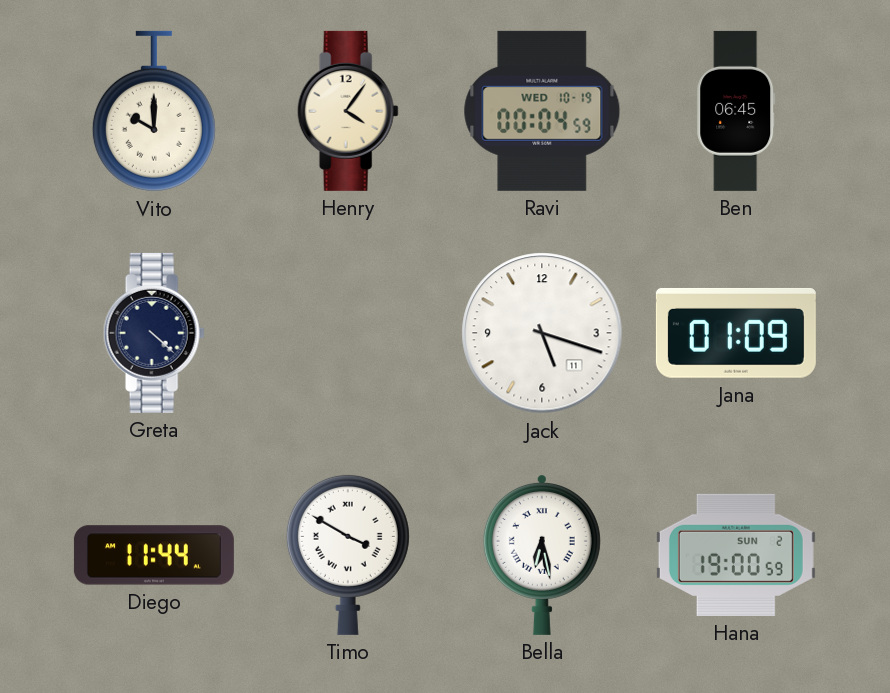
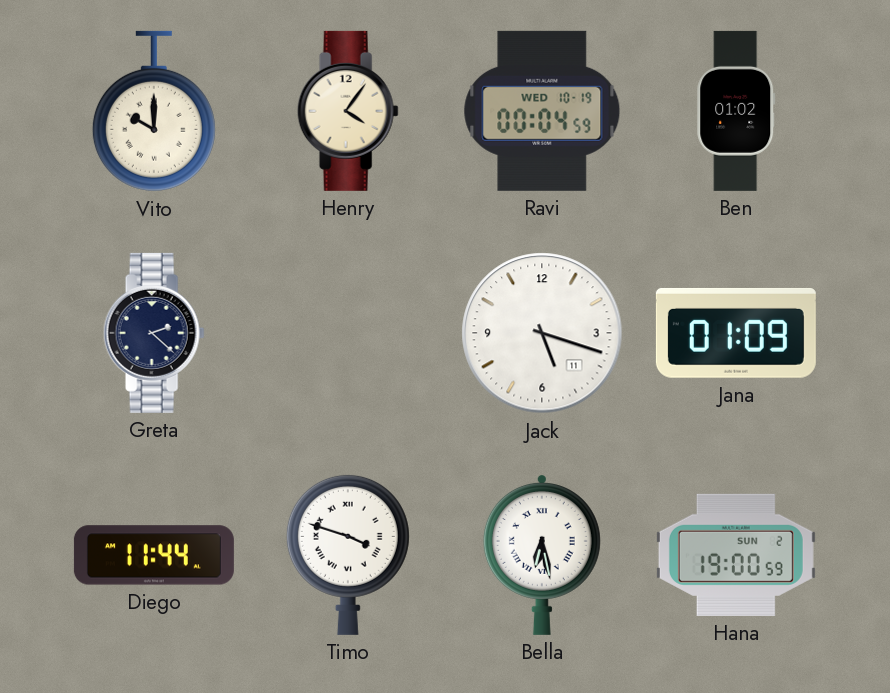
Ben: 06:45 -> 01:02
Greta: 4:22 -> 2:22
Timo: 3:50 -> 3:48
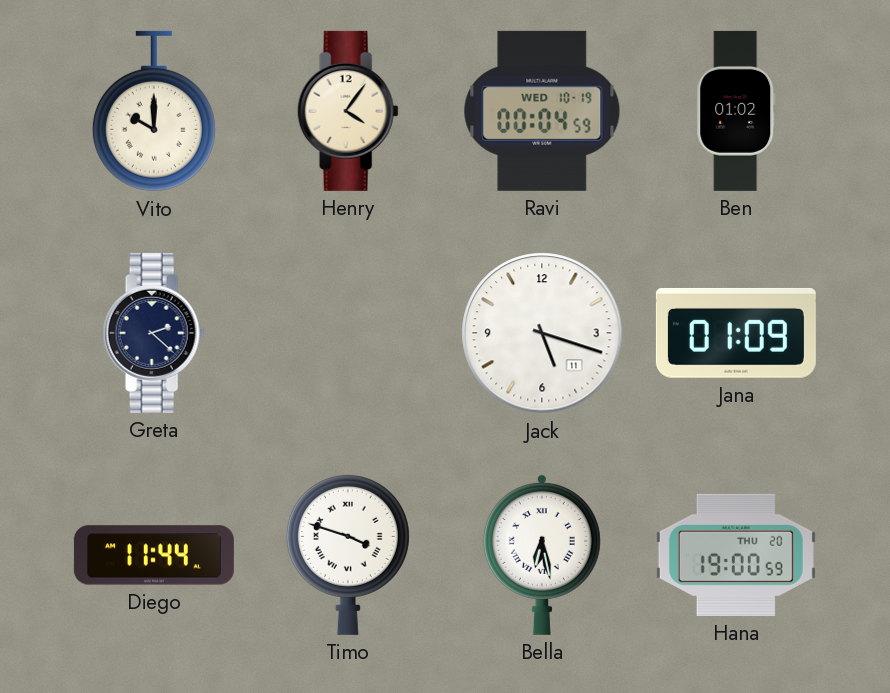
Hana date: SUN 2 -> THU 20
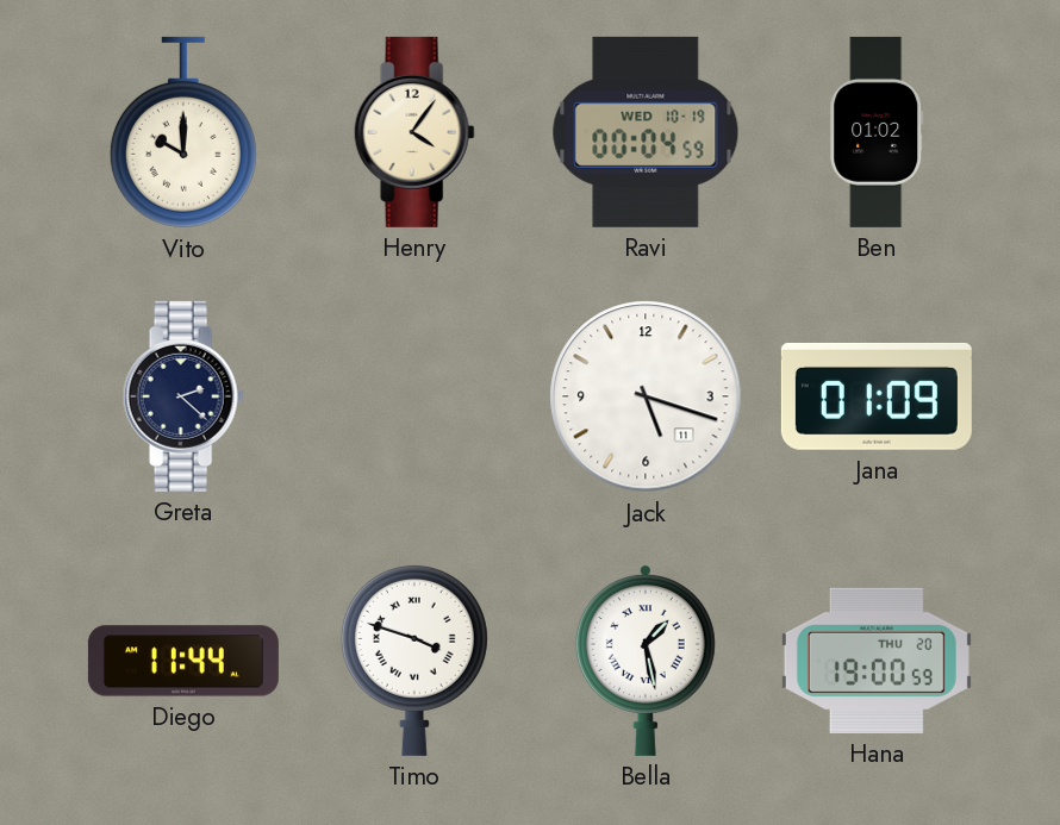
Bella: 6:28 -> 1:28
